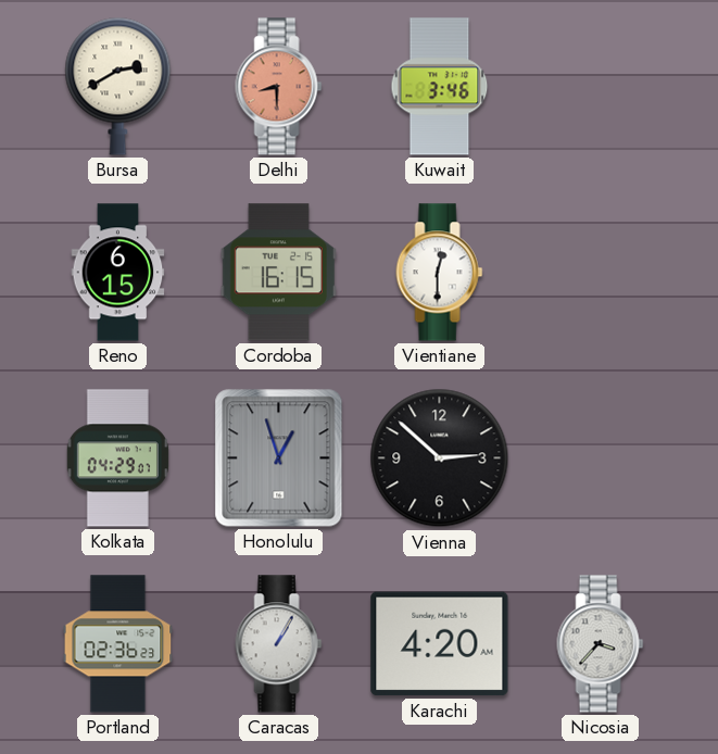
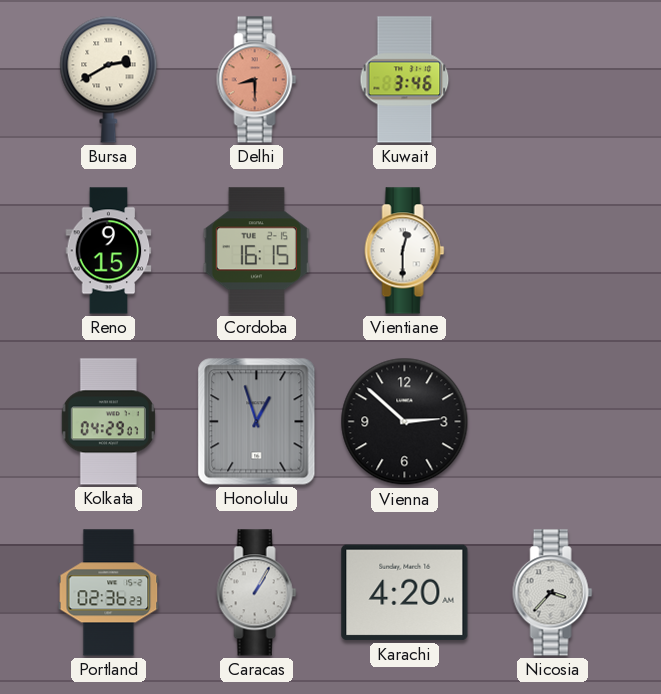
Reno: 6:15 -> 9:15
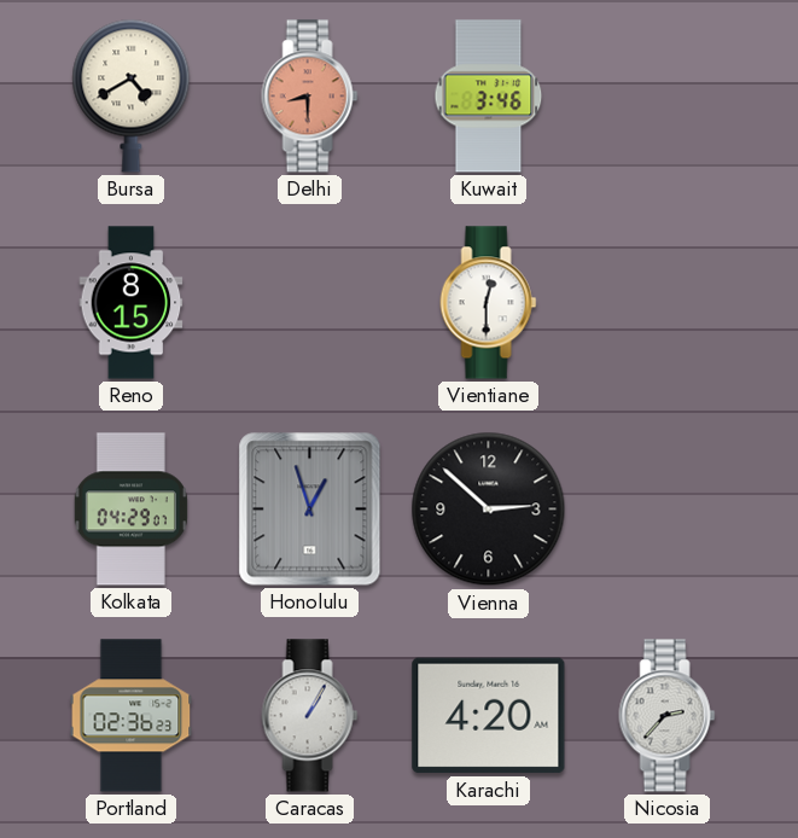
Bursa: 2:40 -> 4:40
Reno: 9:15 -> 8:15
Cordoba: 16:15 -> none
Nicosia: 3:37 -> 2:37
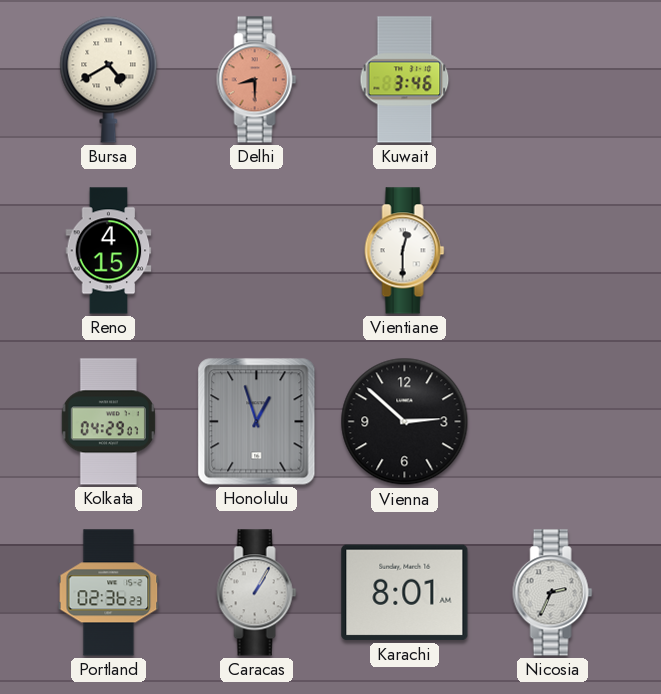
Reno: 8:15 -> 4:15
Karachi: 4:20 -> 8:01
Nicosia: 2:37 -> 2:34
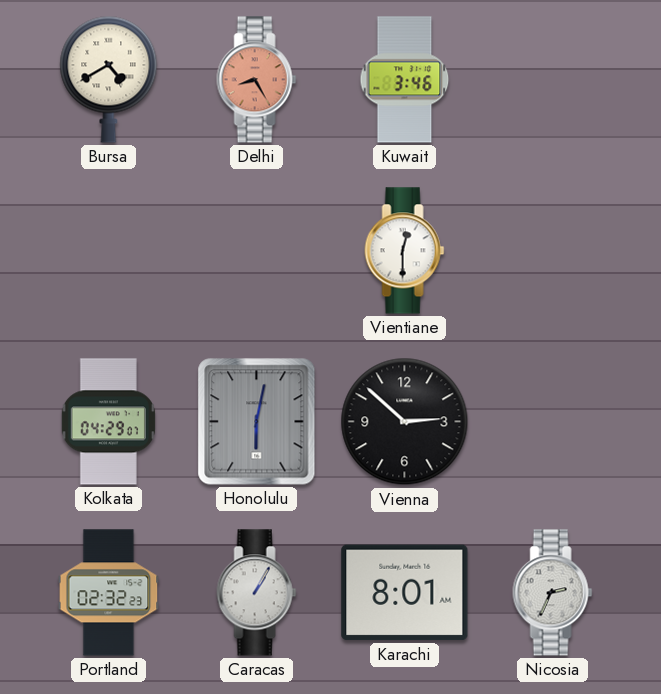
Delhi: 8:30 -> 8:25
Reno: 4:15 -> none
Honolulu: 12:57 -> 6:02
Portland: 02:36 -> 02:32
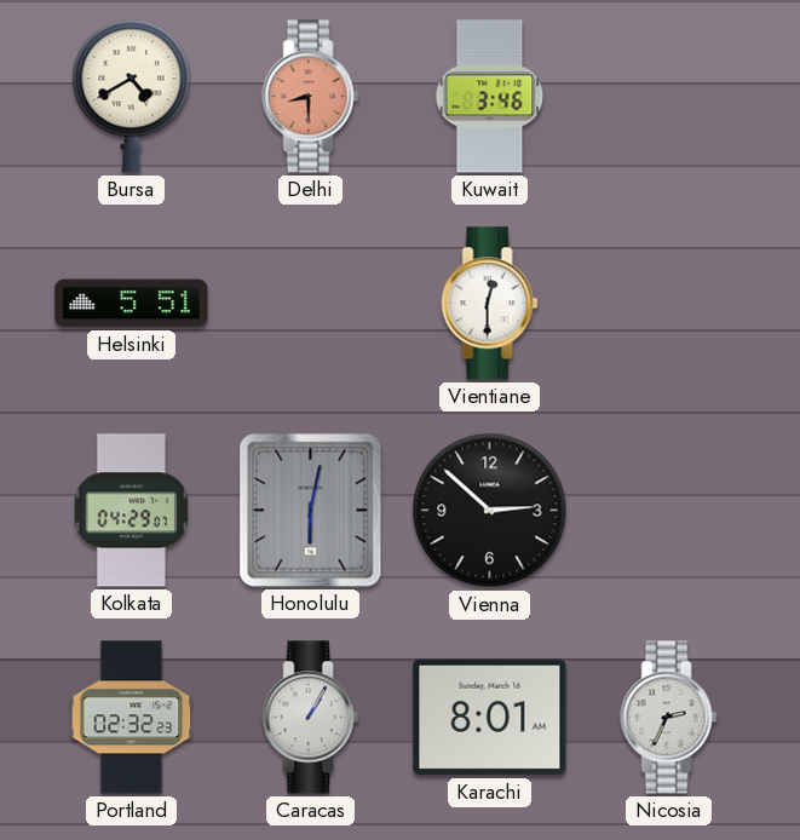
Delhi: 8:25 -> 8:30
Helsinki: none -> 5:51
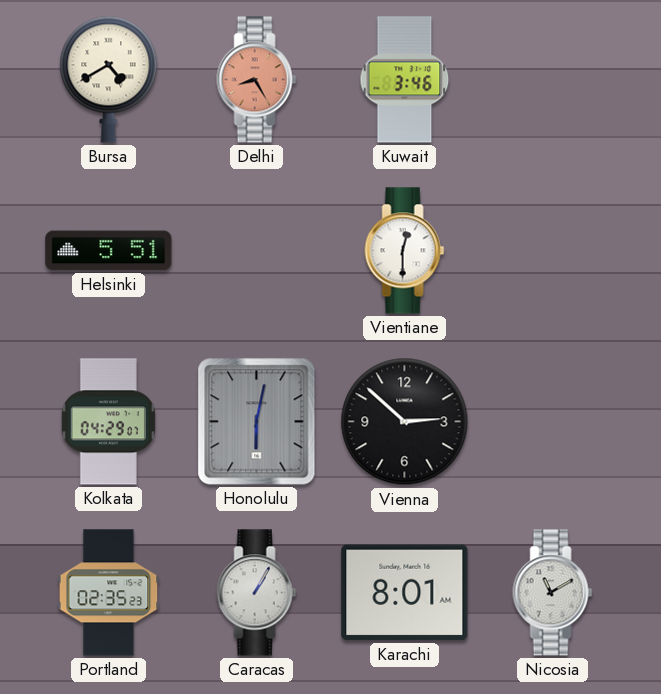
Delhi: 8:30 -> 8:25
Portland: 02:32 -> 02:35
Nicosia: 2:34 -> 11:10
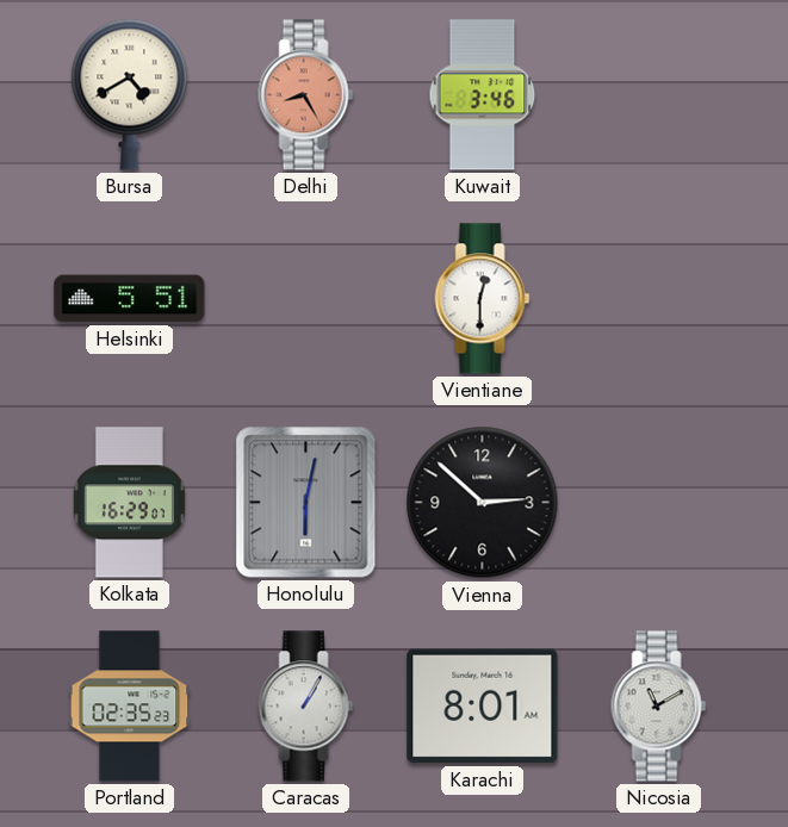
Kolkata: 04:29 -> 16:29
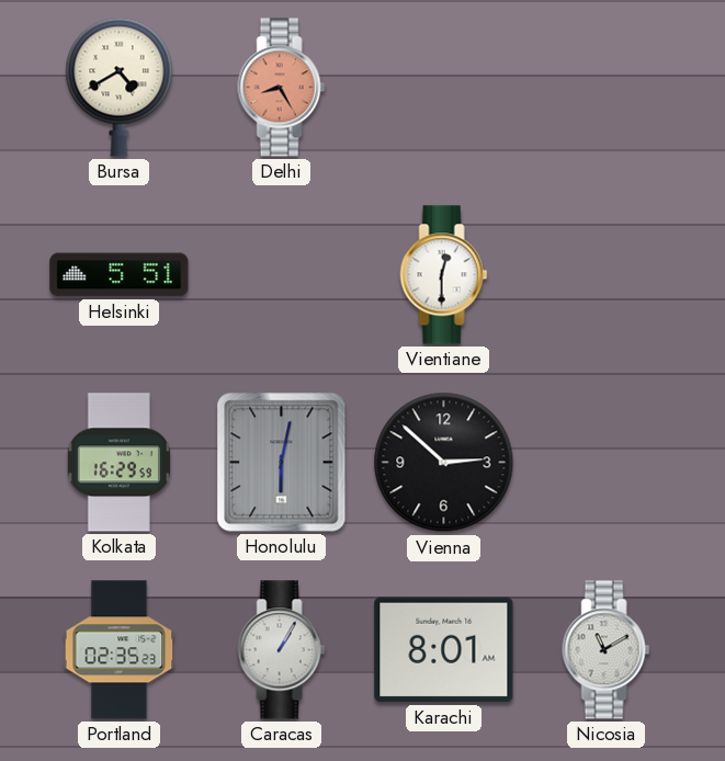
Kuwait: 3:46 -> none
Kolkata: 16:29:07 -> 16:29:59
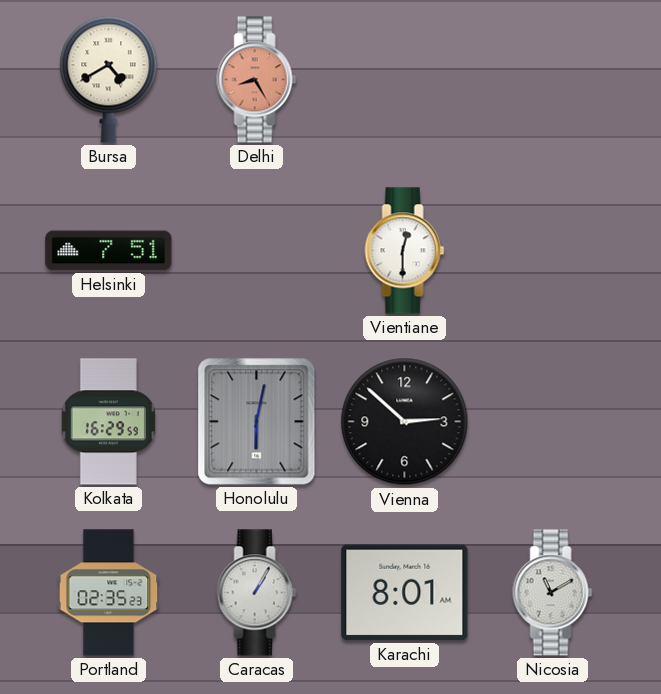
Helsinki: 5:51 -> 7:51
